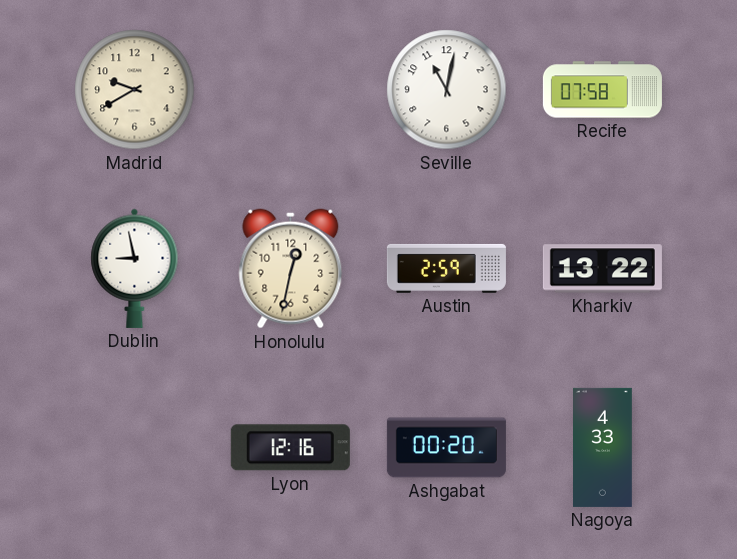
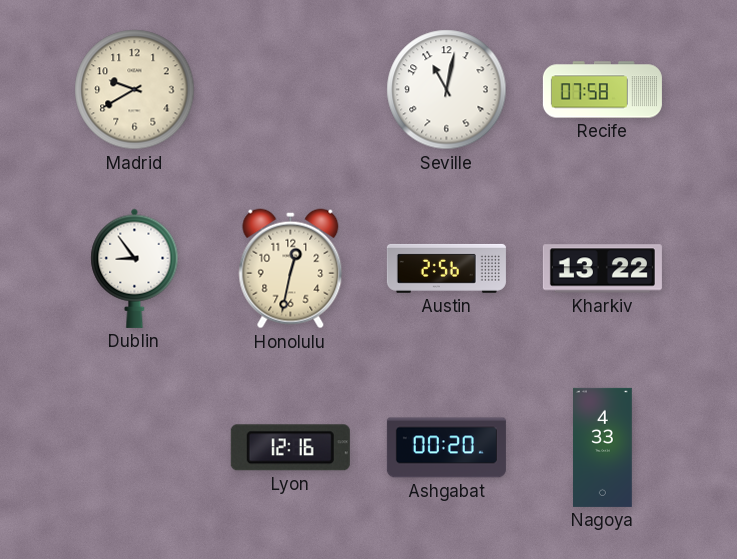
Dublin: 8:58 -> 8:54
Austin: 2:59 -> 2:56
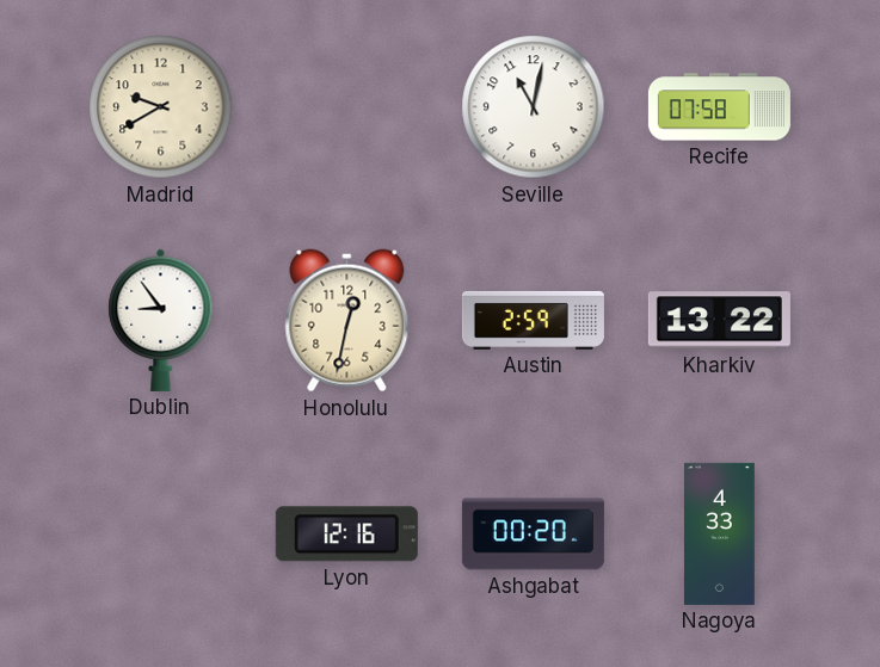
Austin: 2:56 -> 2:59
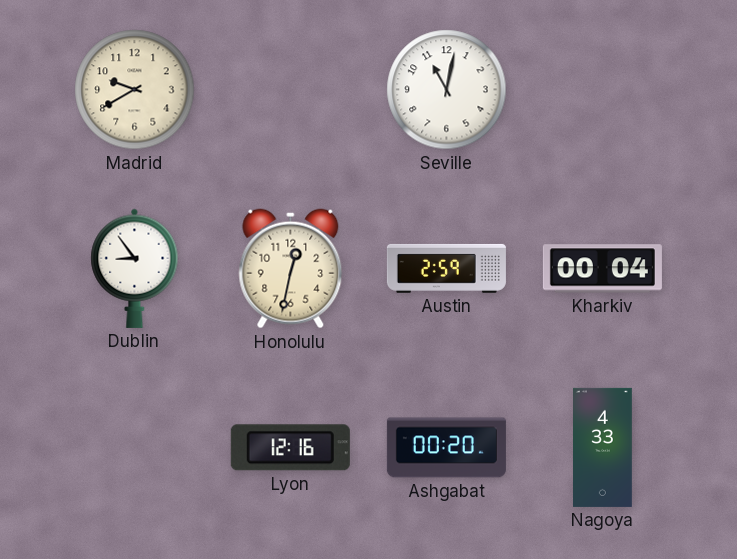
Recife: 07:58 -> none
Kharkiv: 13:22 -> 00:04
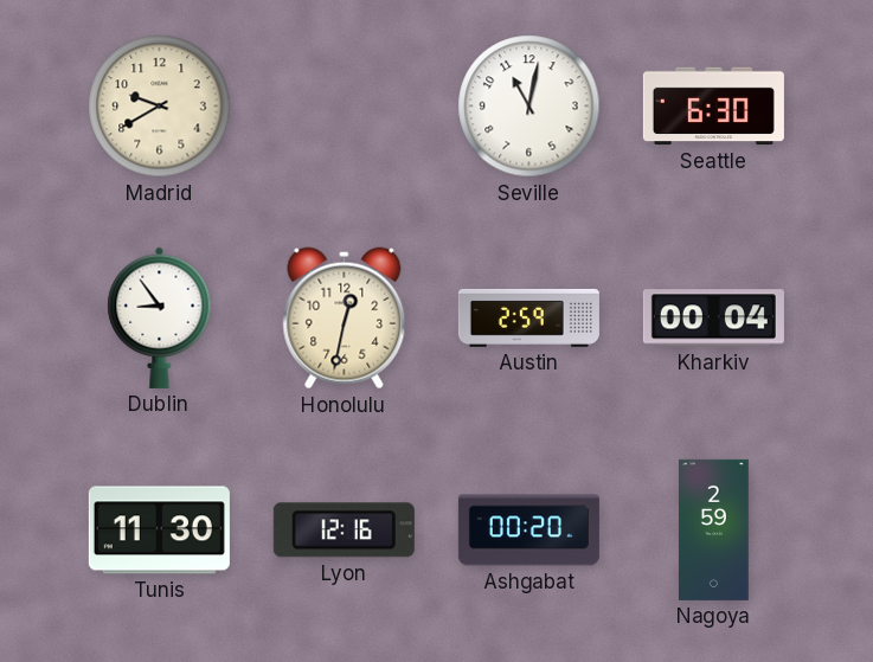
Seattle: none -> 6:30
Tunis: none -> 11:30
Nagoya: 4:33 -> 2:59
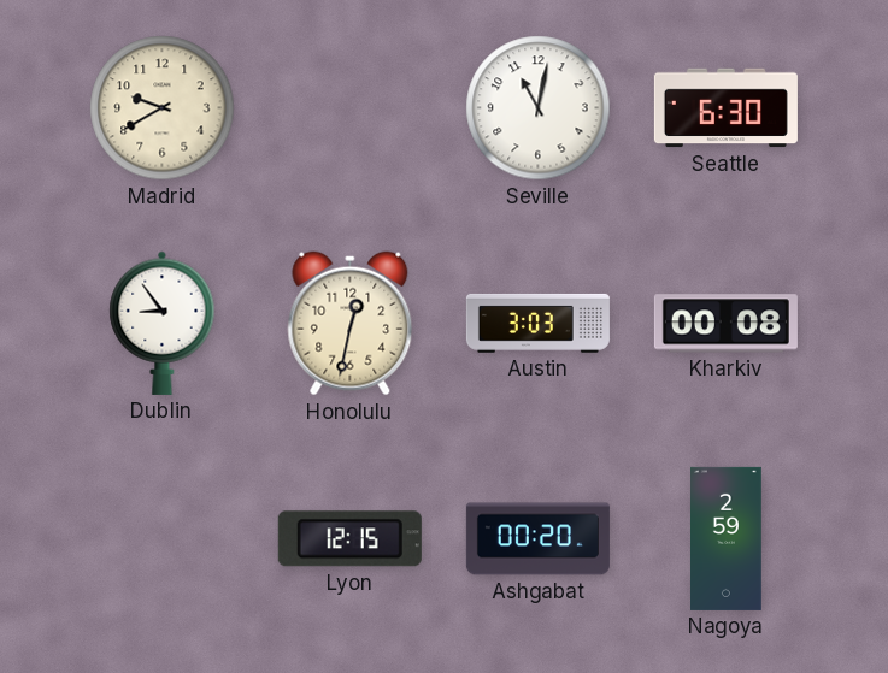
Austin: 2:59 -> 3:03
Kharkiv: 00:04 -> 00:08
Tunis: 11:30 -> none
Lyon: 12:16 -> 12:15
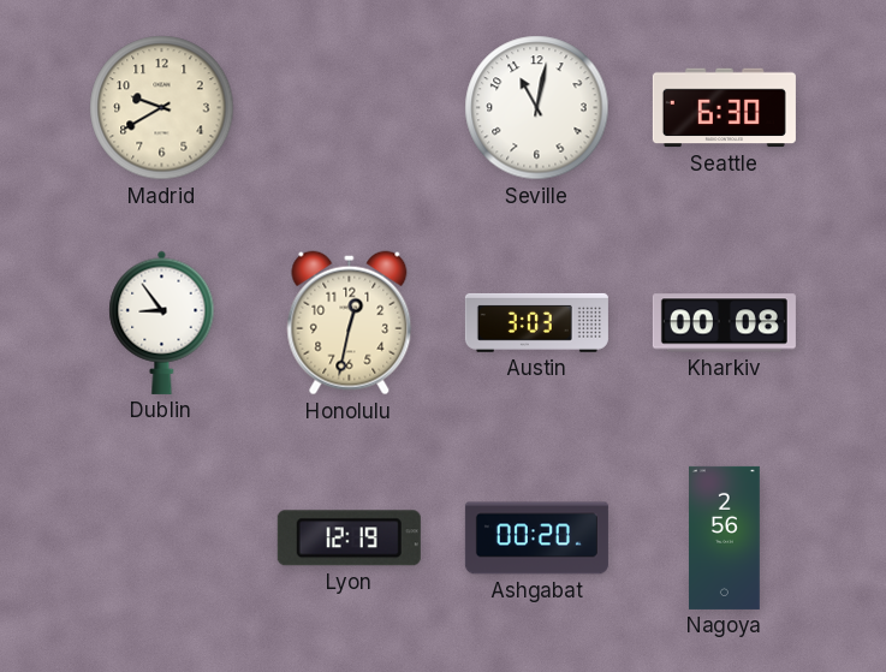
Lyon: 12:15 -> 12:19
Nagoya: 2:59 -> 2:56
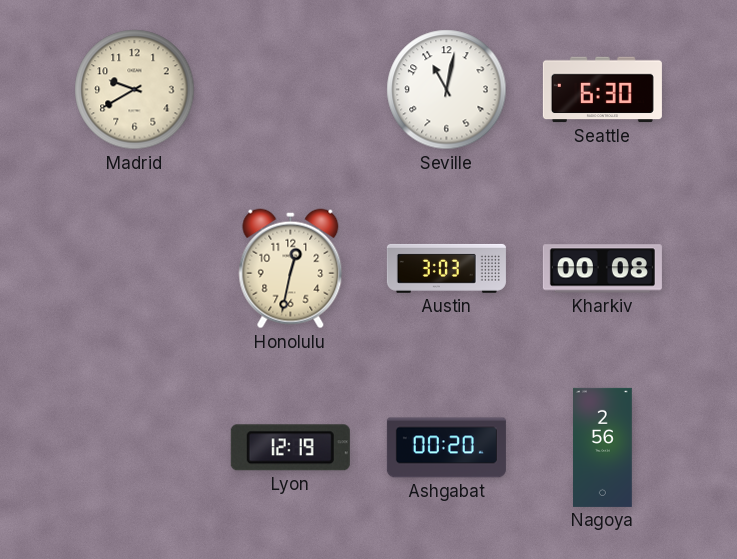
Dublin: 8:54 -> none
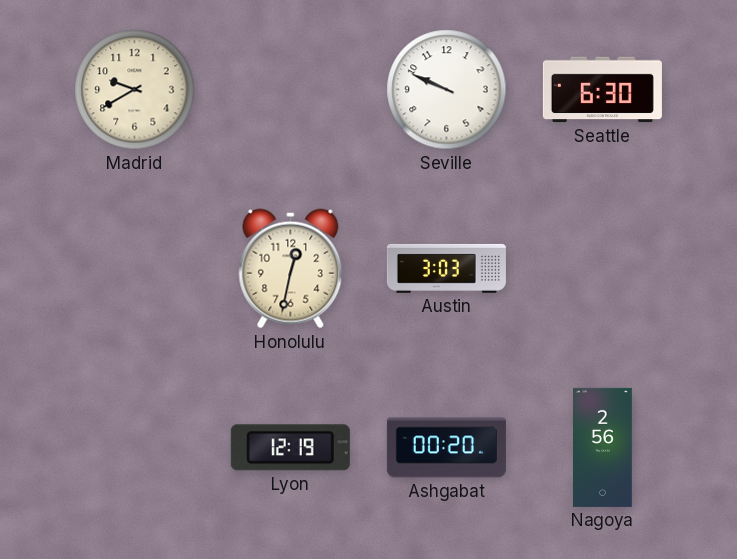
Seville: 11:02 -> 9:49
Kharkiv: 00:08 -> none
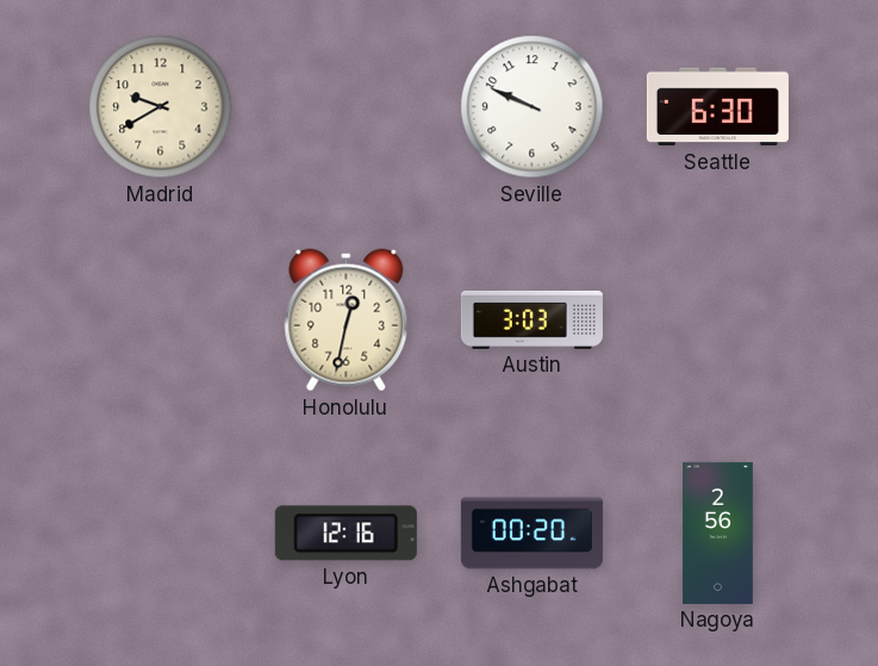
Lyon: 12:19 -> 12:16
